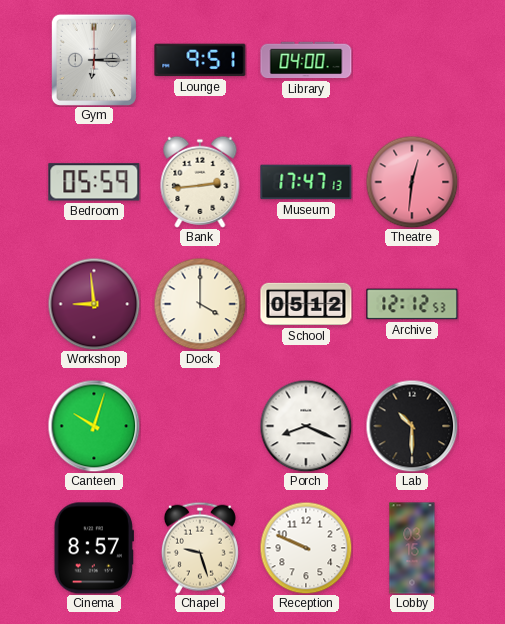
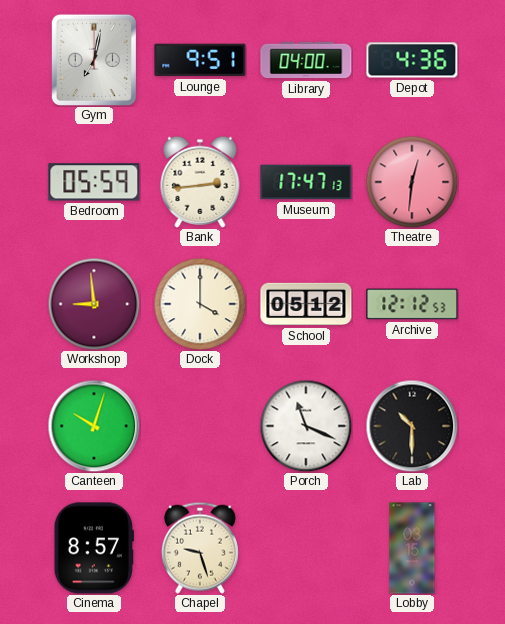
Gym: 6:15 -> 7:02
Depot: none -> 4:36
Porch: 8:19 -> 11:19
Reception: 9:49 -> none
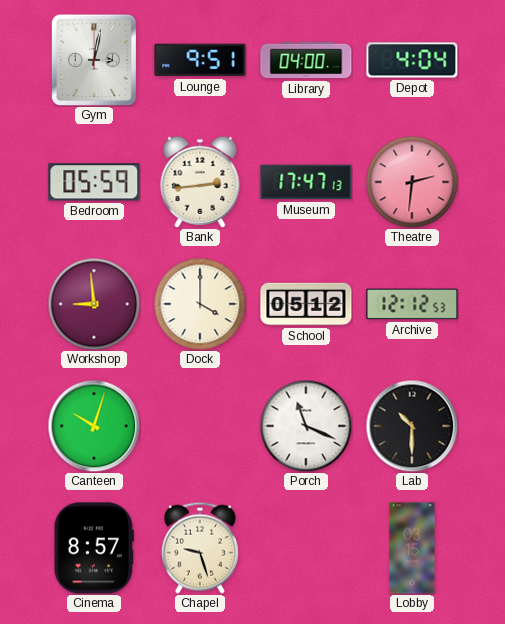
Gym: 7:02 -> 3:02
Depot: 4:36 -> 4:04
Theatre: 12:31 -> 2:31
